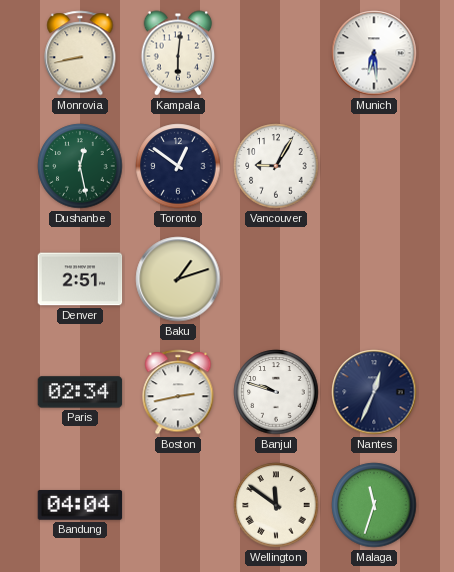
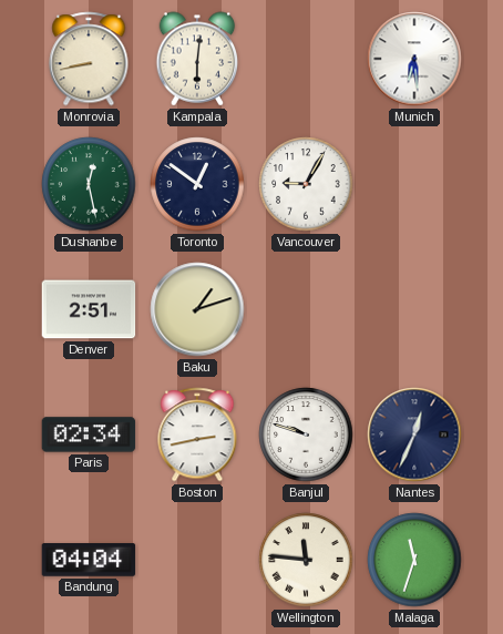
Wellington: 11:51 -> 11:46
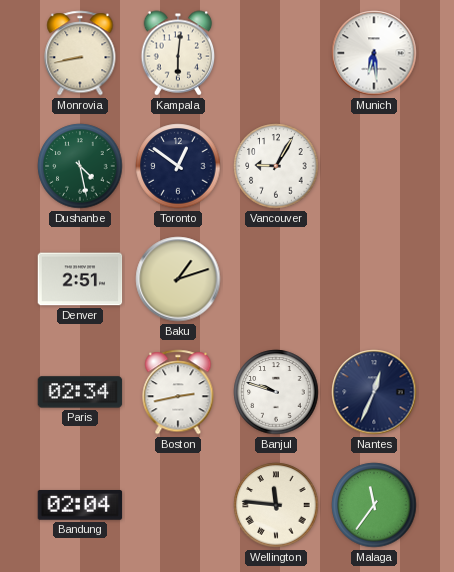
Dushanbe: 12:28 -> 4:28
Bandung: 04:04 -> 02:04
Malaga: 11:33 -> 11:36
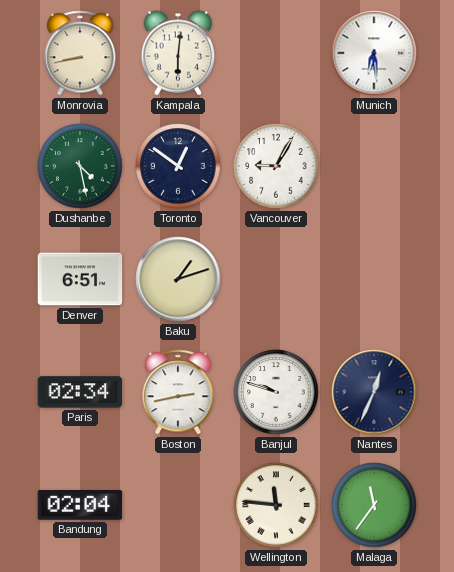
Denver: 2:51 -> 6:51
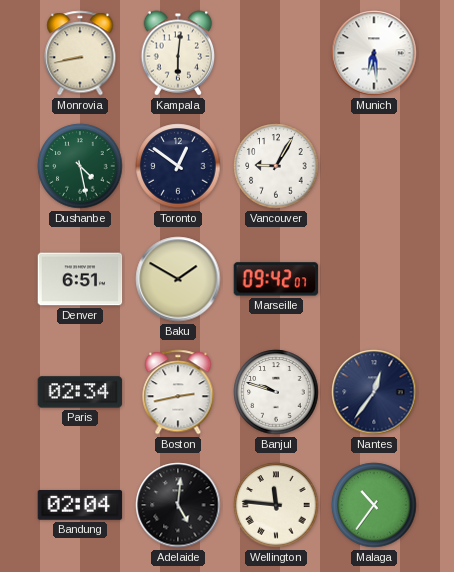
Baku: 1:12 -> 1:50
Marseille: none -> 09:42
Nantes: 12:34 -> 12:36
Adelaide: none -> 5:01
Malaga: 11:36 -> 10:36
